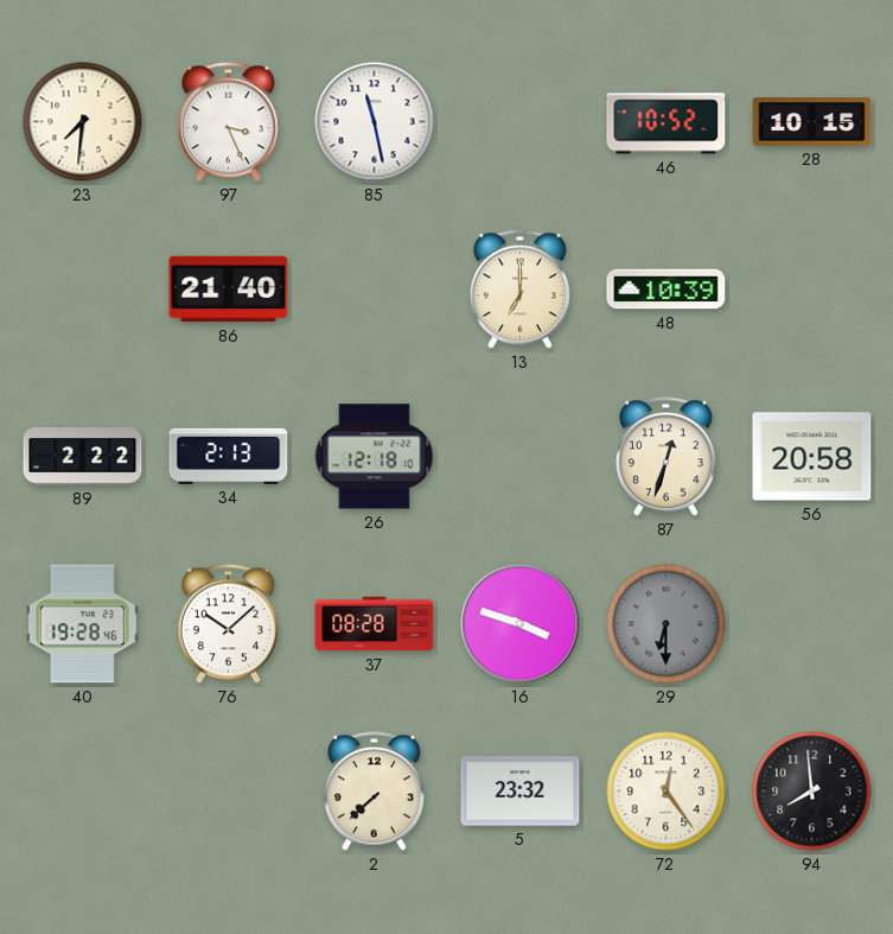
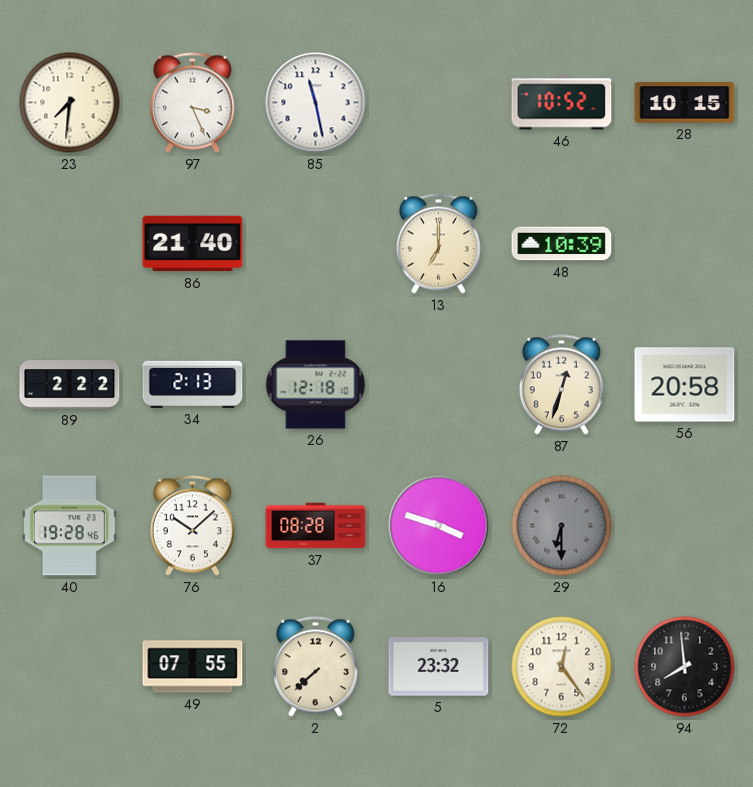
49: none -> 07:55
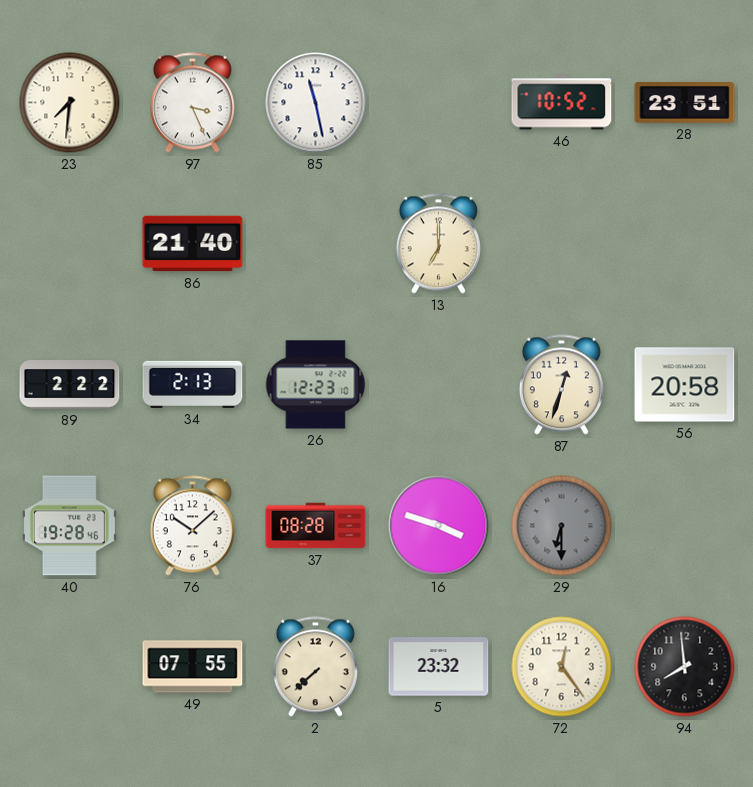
28: 10:15 -> 23:51
48: 10:39 -> none
26: 12:18 -> 12:23
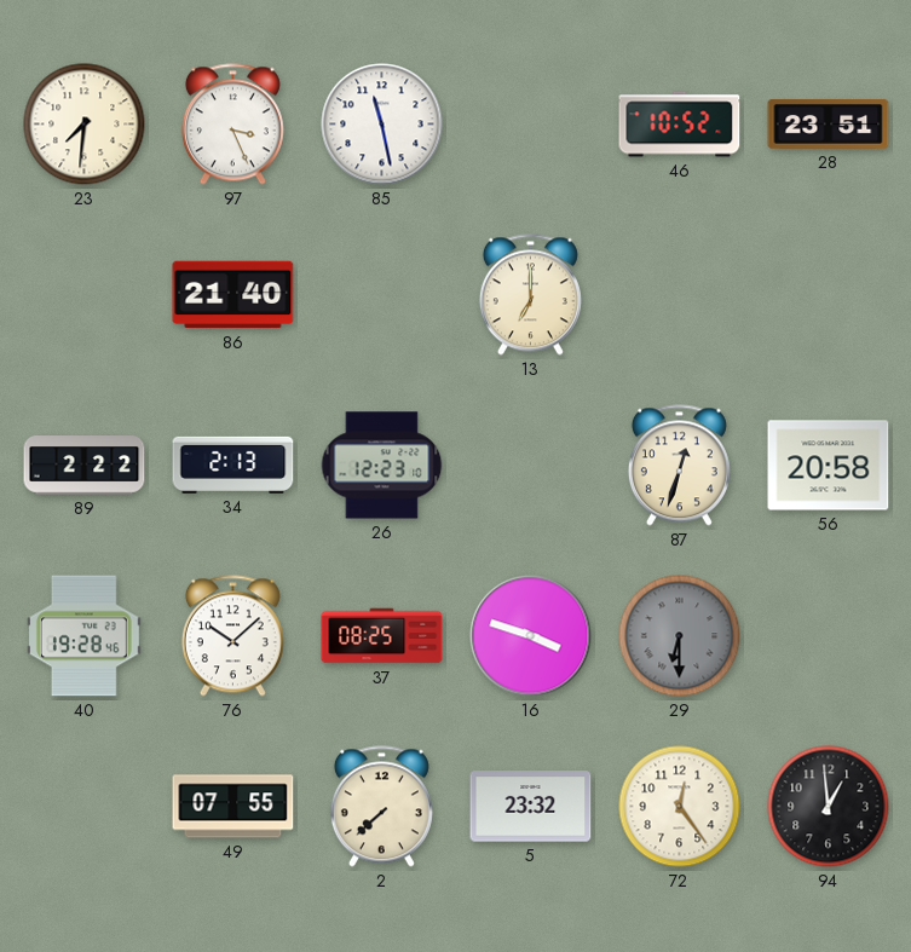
37: 08:28 -> 08:25
94: 7:59 -> 12:59
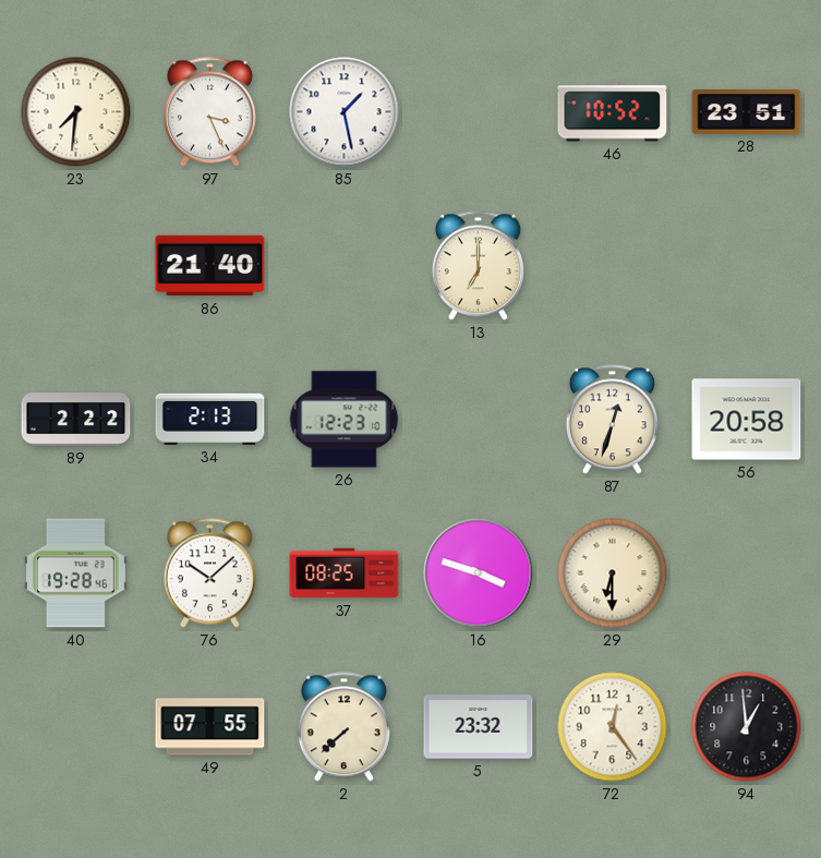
85: 11:28 -> 1:28
29 dial: grey -> cream
